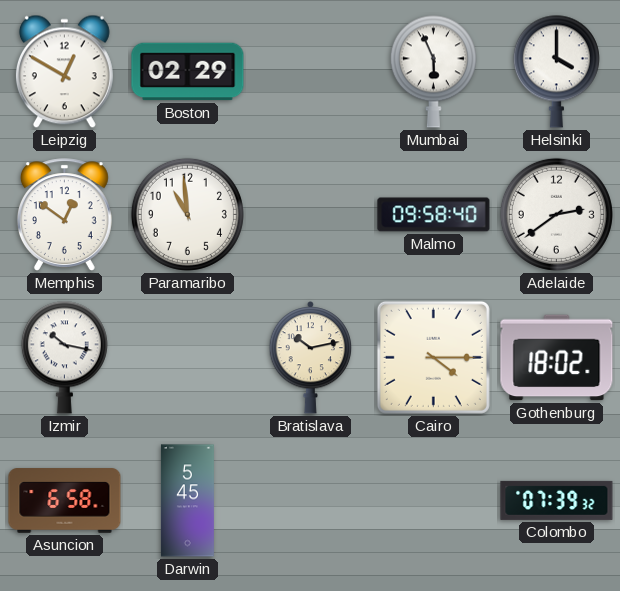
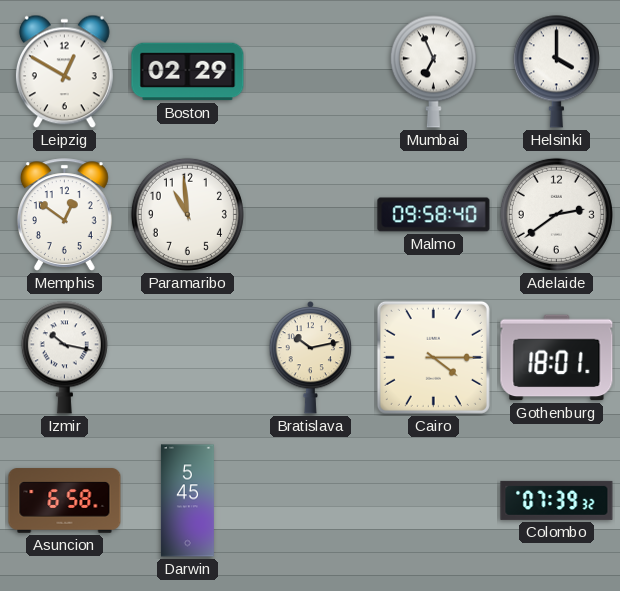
Mumbai: 5:56 -> 6:56
Gothenburg: 18:02 -> 18:01
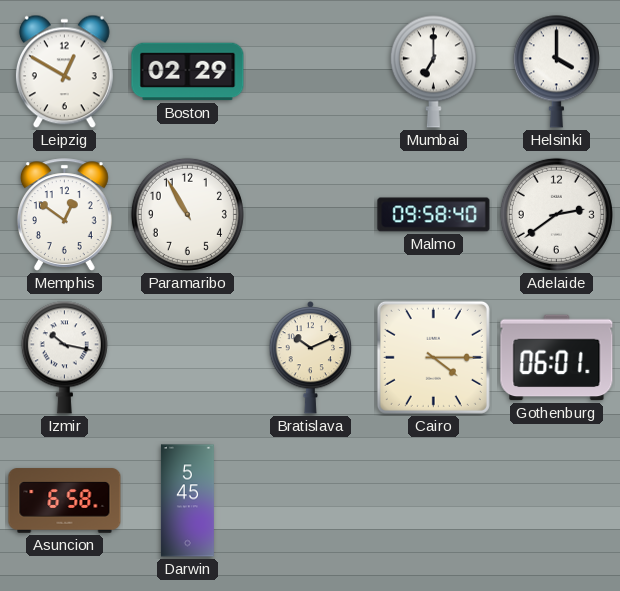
Mumbai: 6:56 -> 7:00
Paramaribo: 10:59 -> 10:55
Bratislava: 10:13 -> 10:11
Gothenburg: 18:01 -> 06:01
Colombo: 07:39 -> none
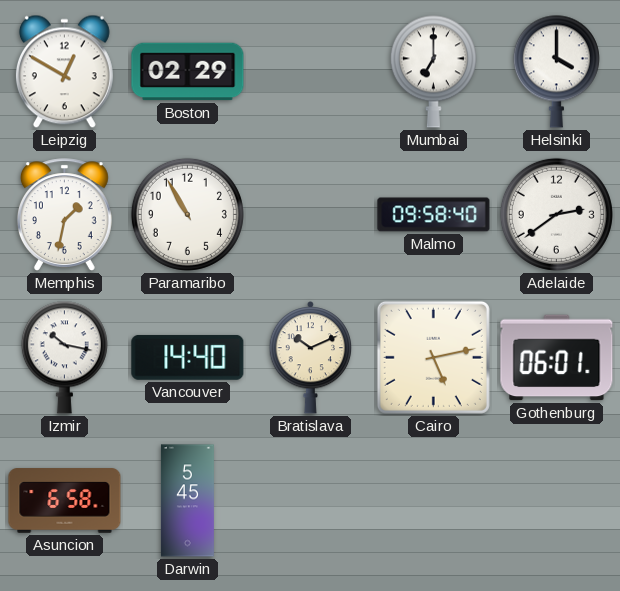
Memphis: 12:51 -> 1:32
Vancouver: none -> 14:40
Cairo: 4:15 -> 5:13
